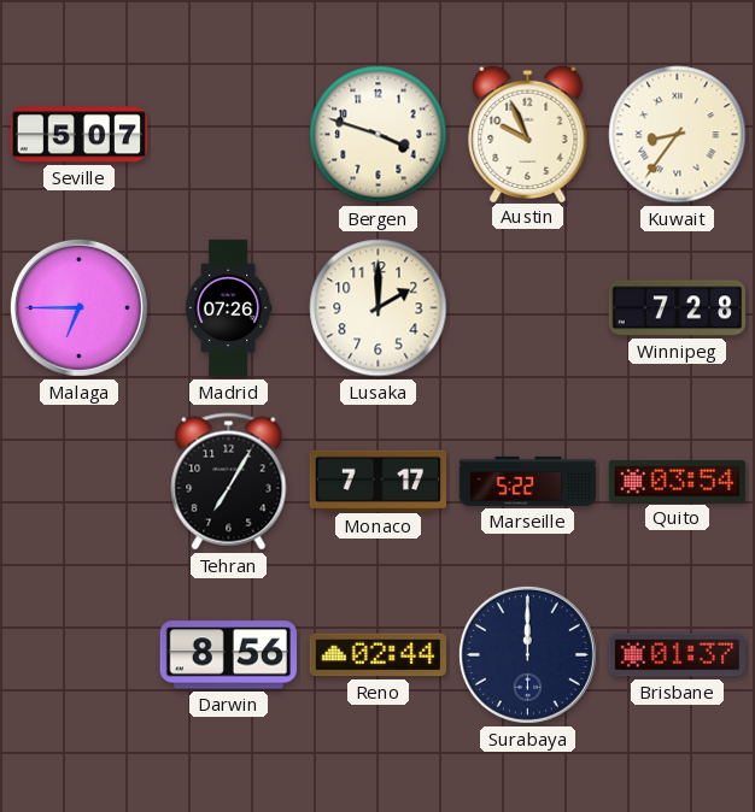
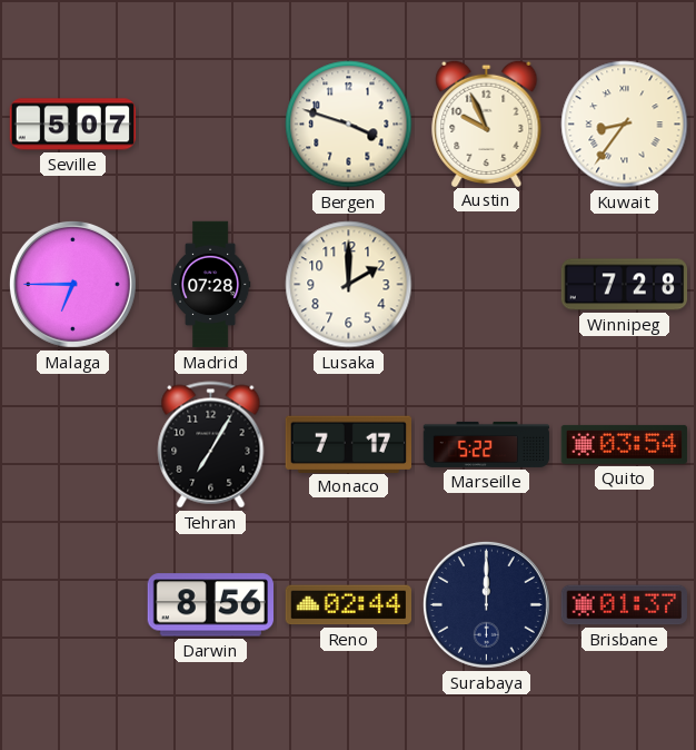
Madrid: 07:26 -> 07:28
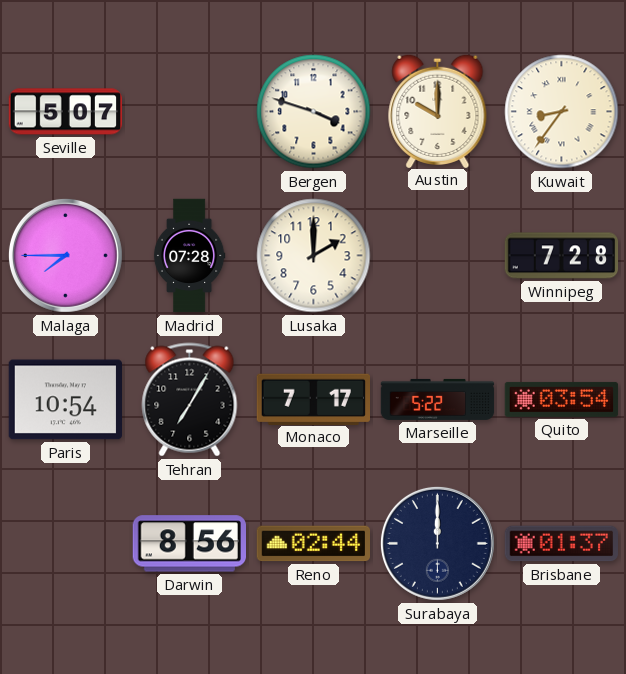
Austin: 9:56 -> 10:00
Malaga: 6:45 -> 7:45
Paris: none -> 10:54
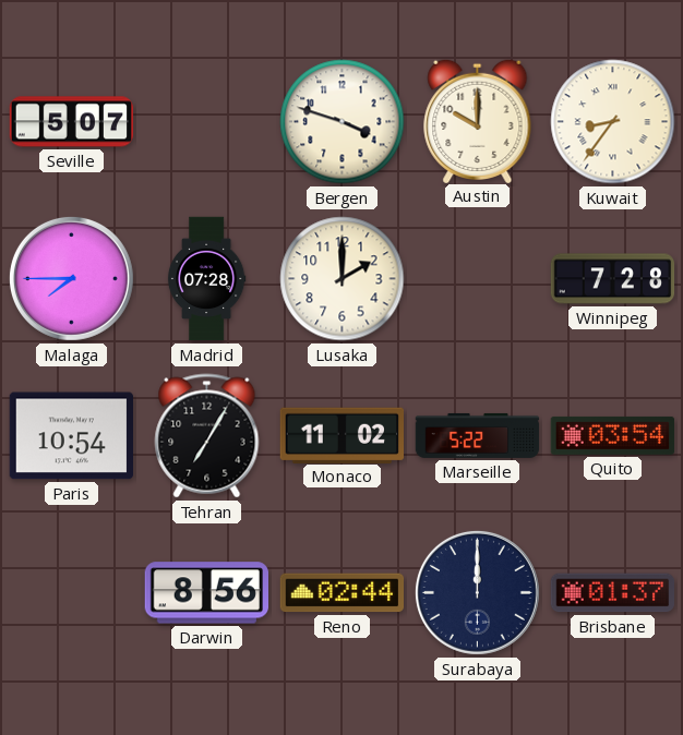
Monaco: 7:17 -> 11:02
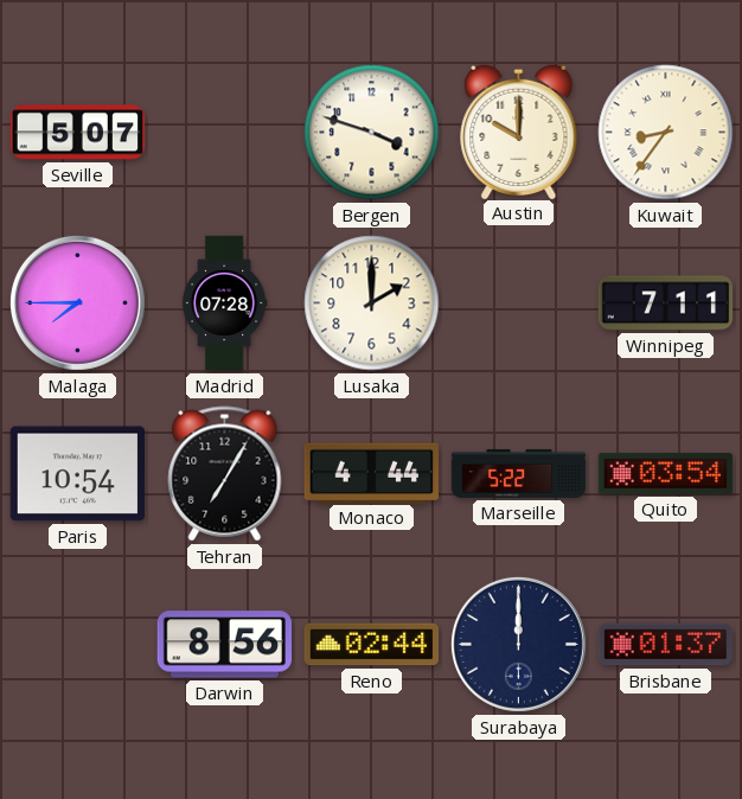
Winnipeg: 7:28 -> 7:11
Monaco: 11:02 -> 4:44
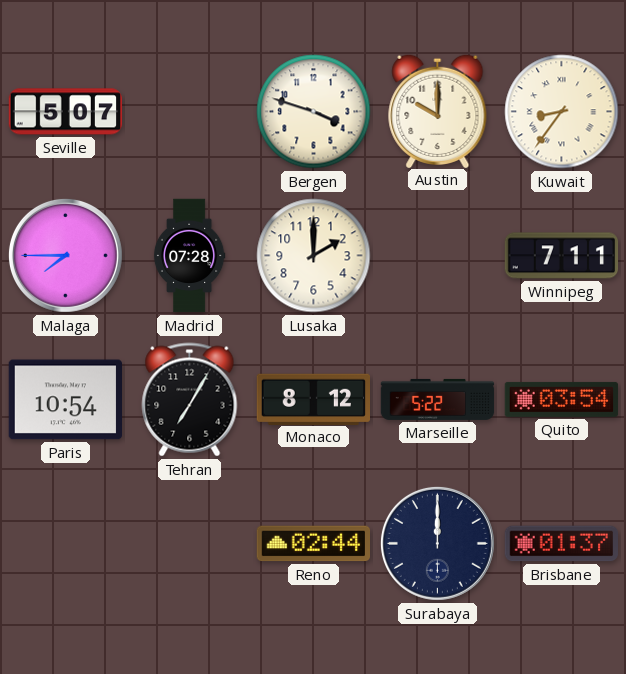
Monaco: 4:44 -> 8:12
Darwin: 8:56 -> none
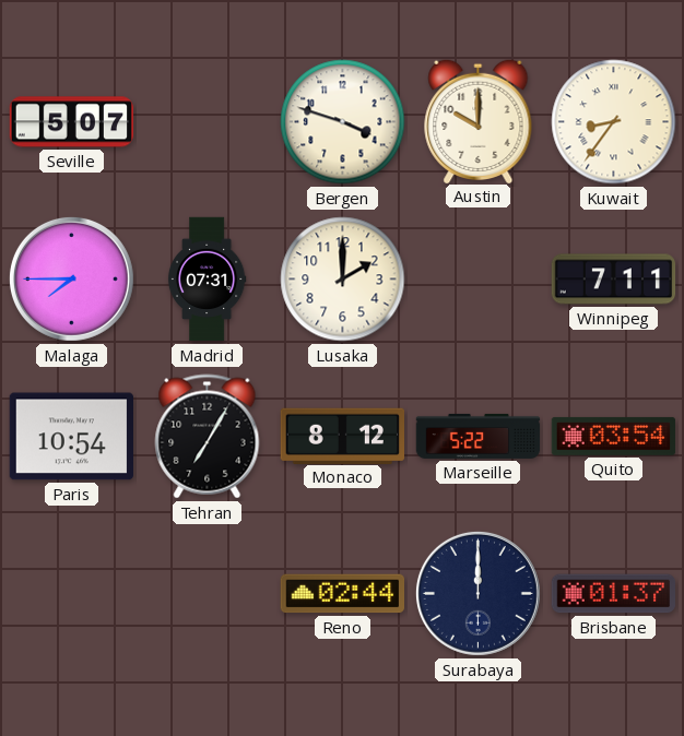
Madrid: 07:28 -> 07:31
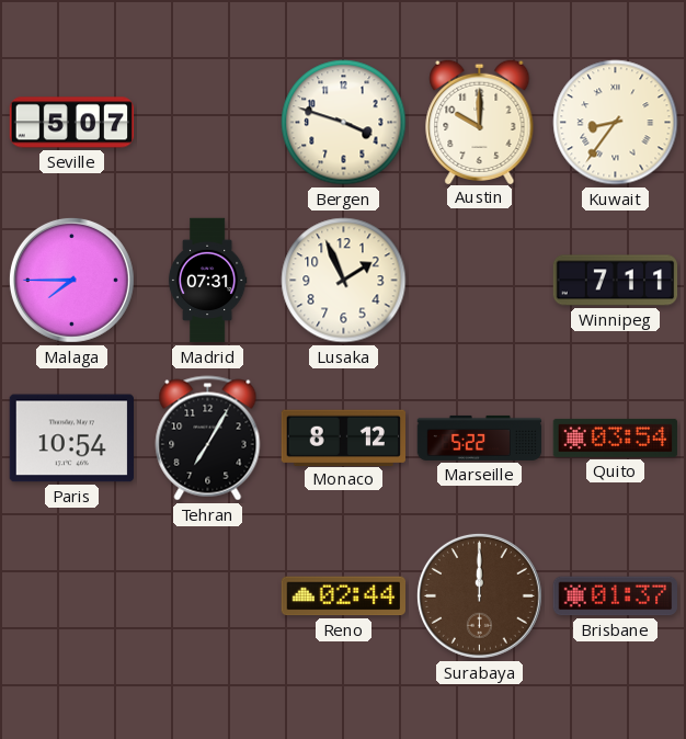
Lusaka: 2:00 -> 1:56
Surabaya dial: navy -> brown
